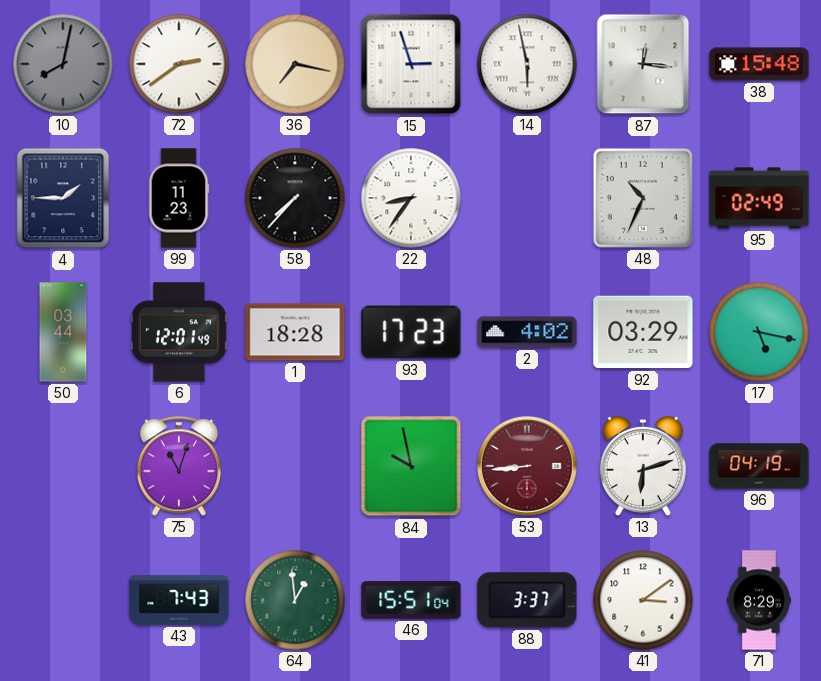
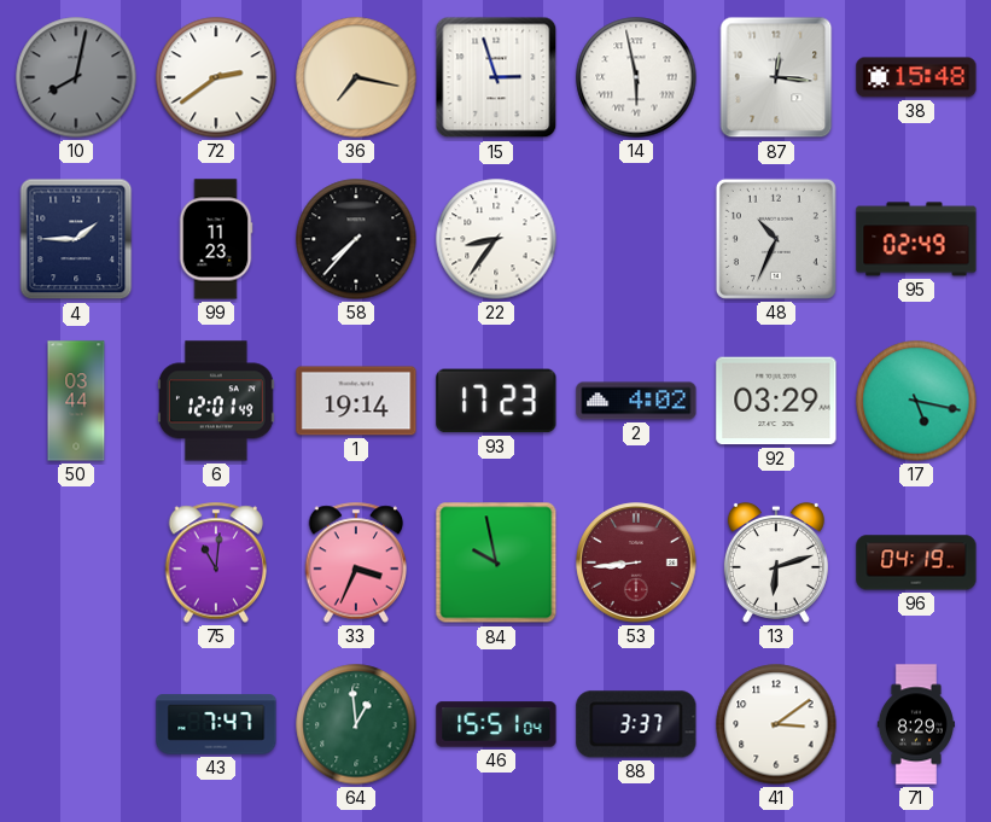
1: 18:28 -> 19:14
75: 11:03 -> 11:01
33: none -> 3:34
43: 7:43 -> 7:47
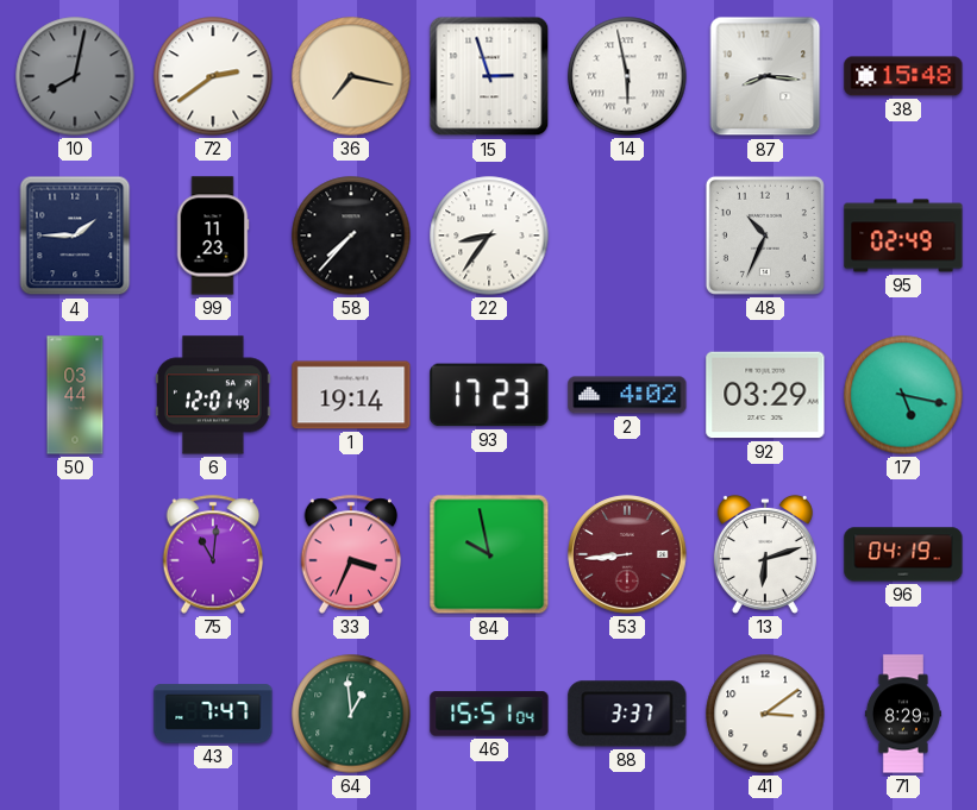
87: 12:16 -> 8:16
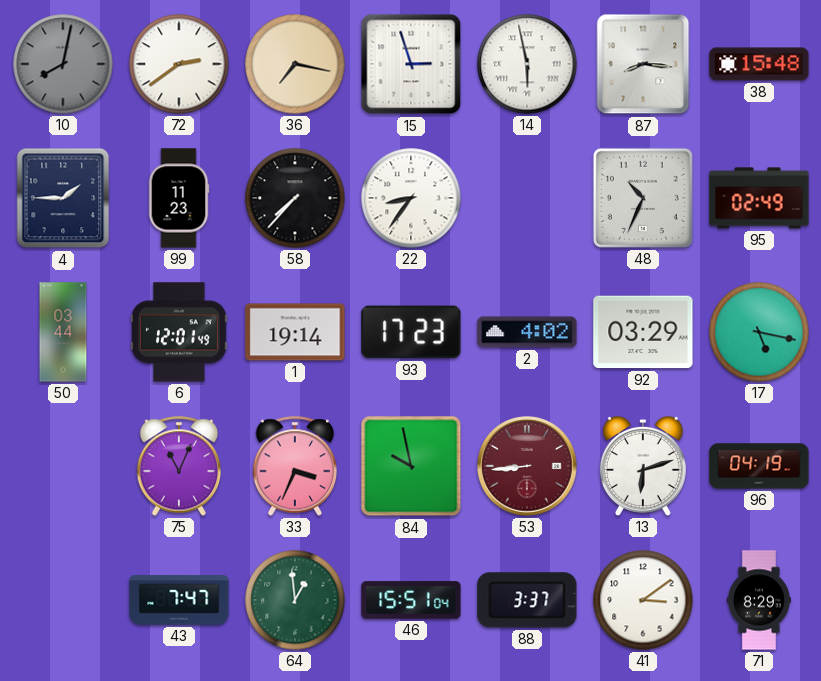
75: 11:01 -> 11:04
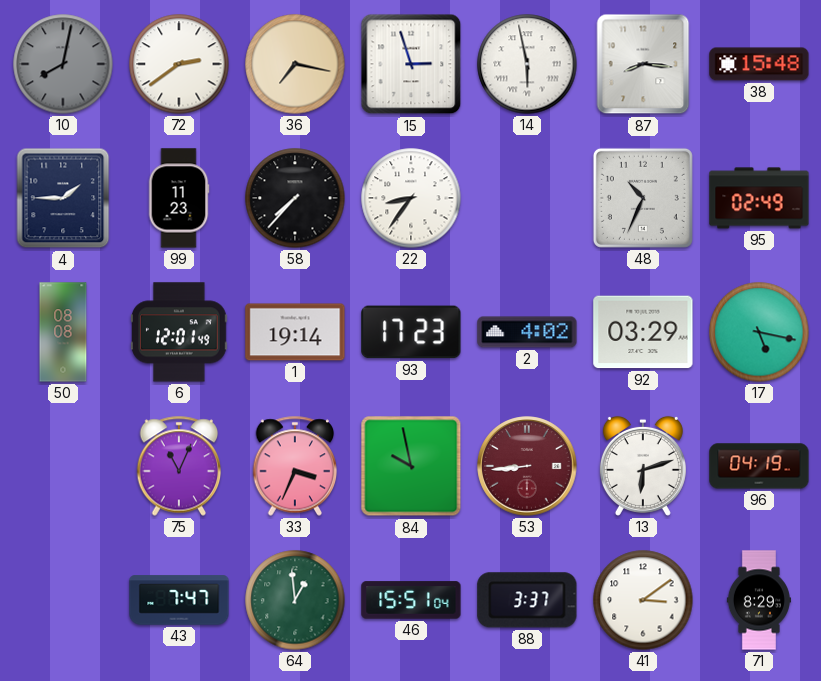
50: 03:44 -> 08:08
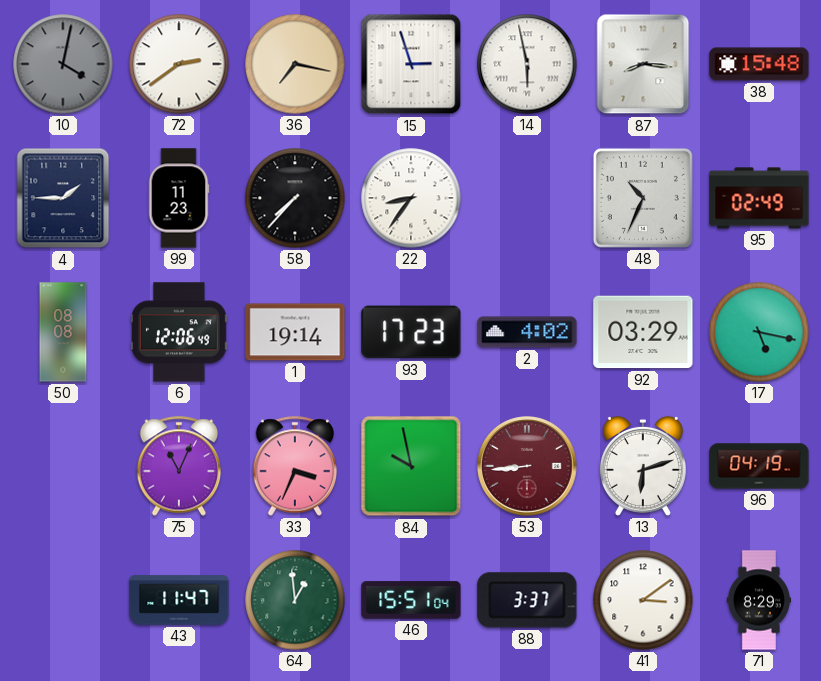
10: 8:02 -> 4:02
6: 12:01 -> 12:06
43: 7:47 -> 11:47
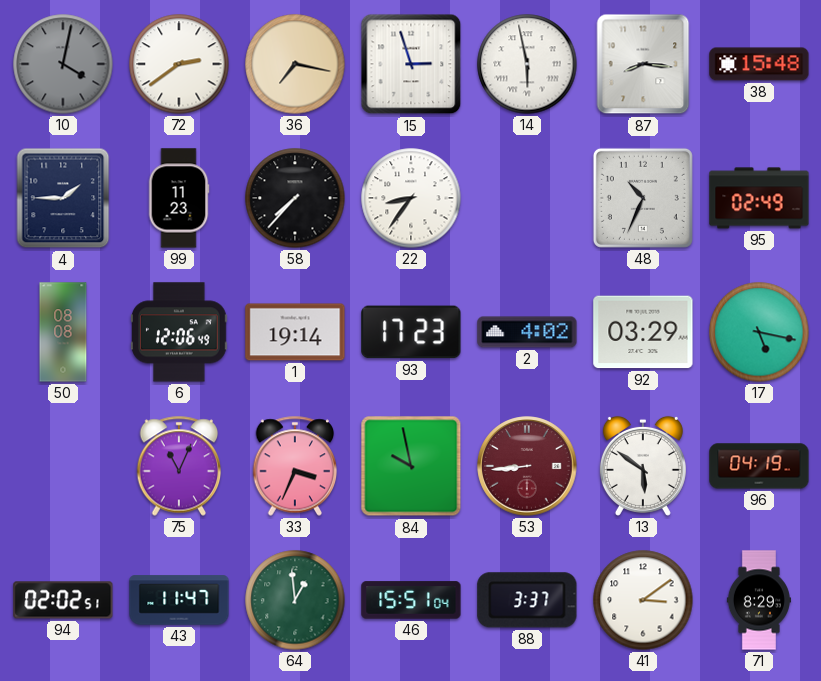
13: 6:12 -> 5:51
94: none -> 02:02
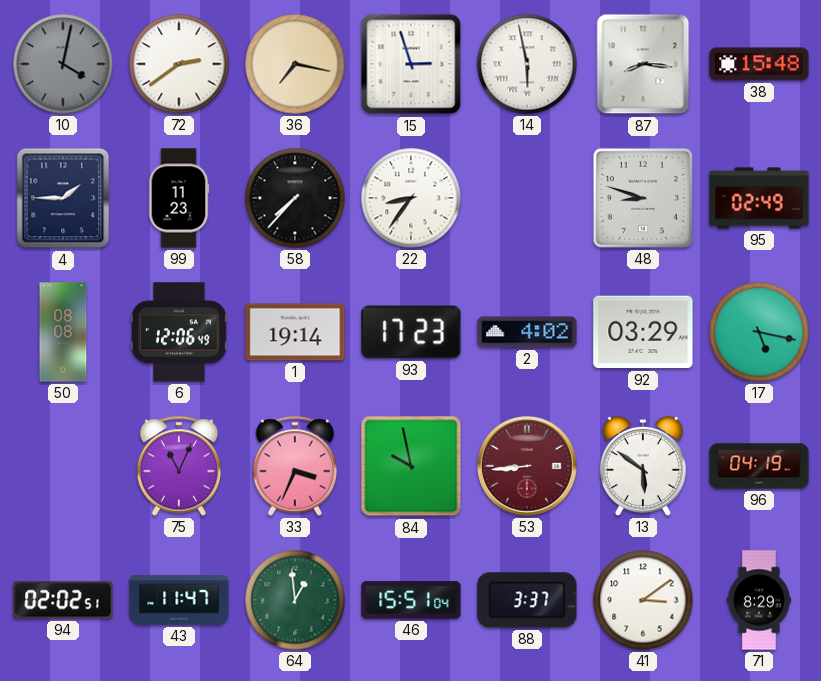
48: 10:34 -> 8:48
